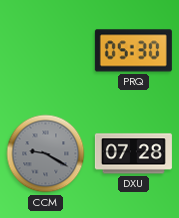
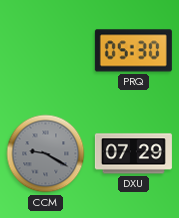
DXU: 07:28 -> 07:29
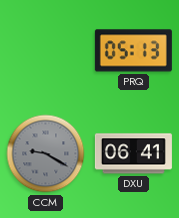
PRQ: 05:30 -> 05:13
DXU: 07:29 -> 06:41
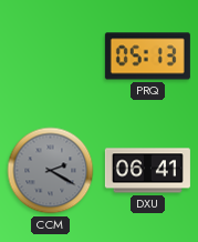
CCM: 9:20 -> 2:20
